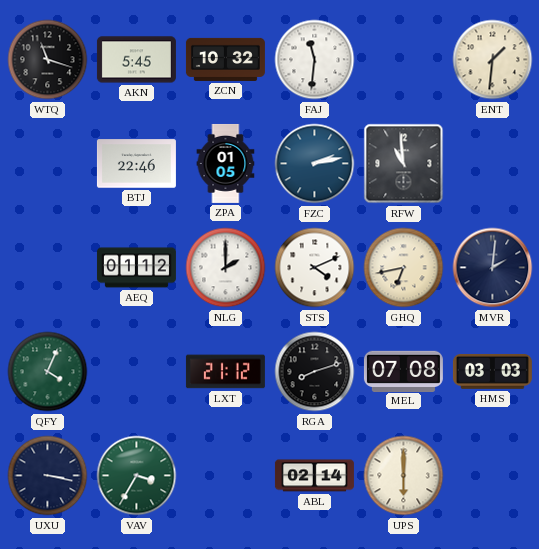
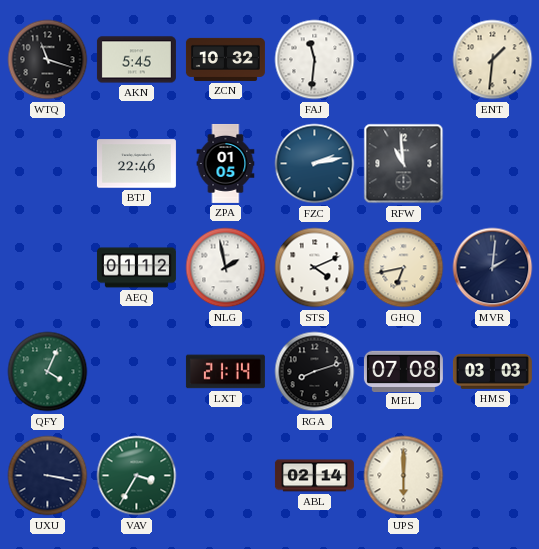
NLG: 2:00 -> 1:58
LXT: 21:12 -> 21:14
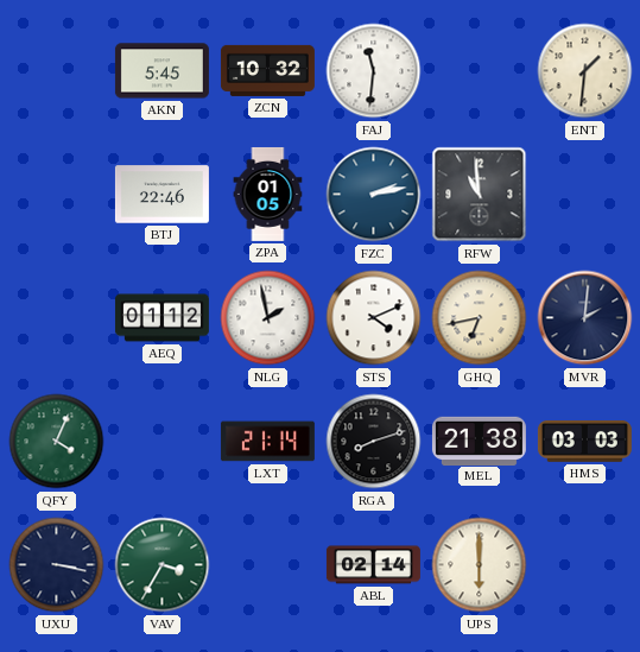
WTQ: 11:18 -> none
MEL: 07:08 -> 21:38
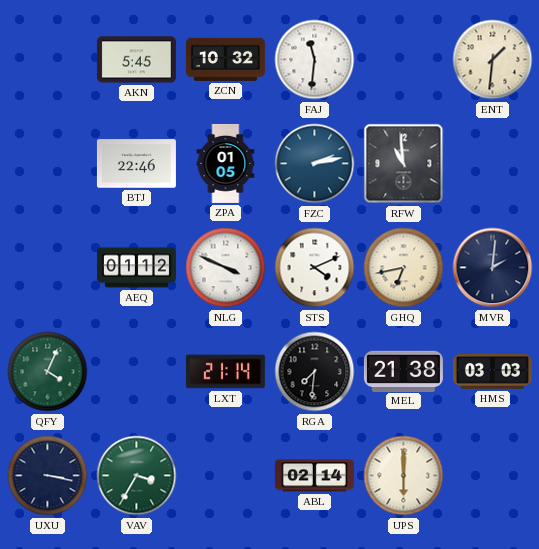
NLG: 1:58 -> 3:49
RGA: 8:12 -> 7:31
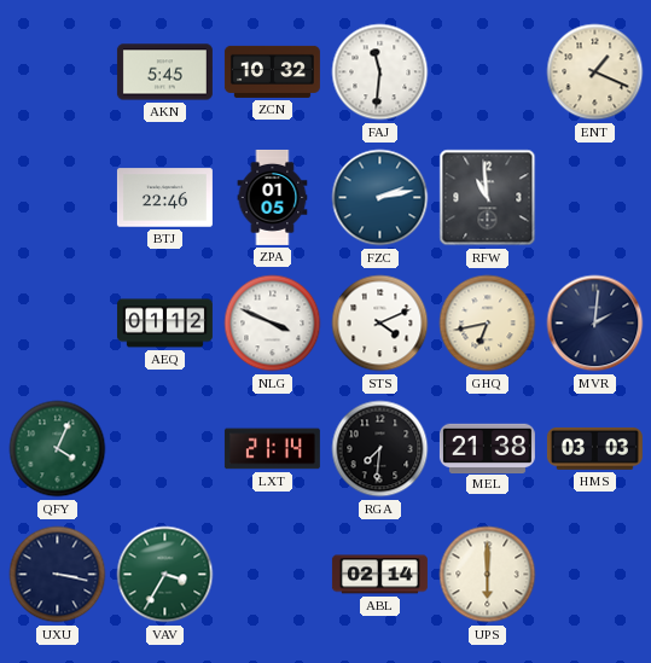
ENT: 1:31 -> 1:19
